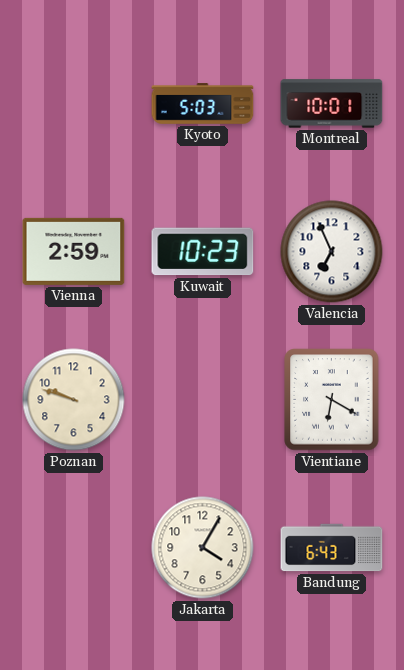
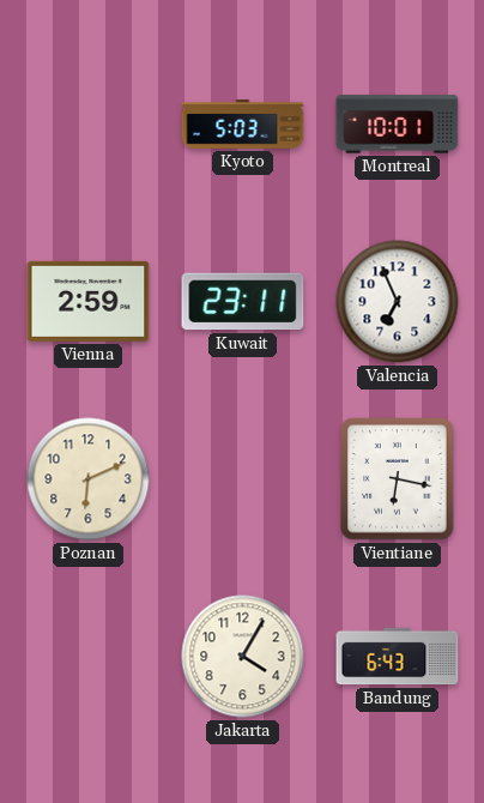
Kuwait: 10:23 -> 23:11
Poznan: 9:48 -> 6:11
Vientiane: 6:20 -> 6:17
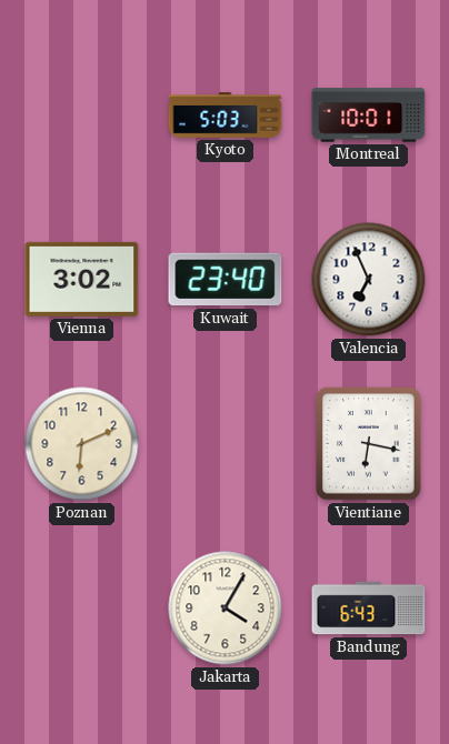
Vienna: 2:59 -> 3:02
Kuwait: 23:11 -> 23:40
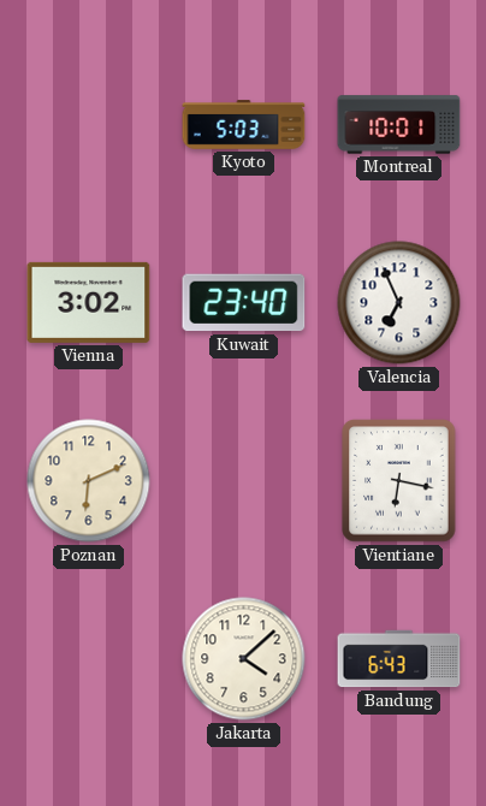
Jakarta: 4:05 -> 4:08
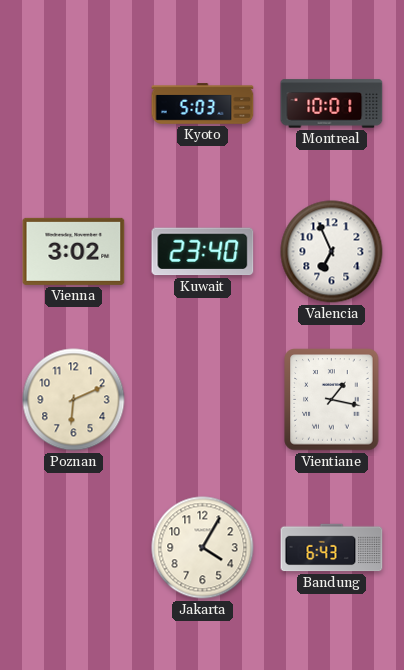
Vientiane: 6:17 -> 1:17
Jakarta: 4:08 -> 4:05
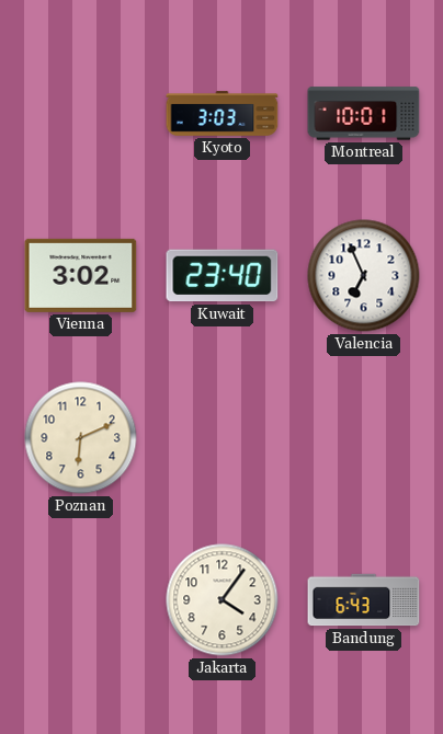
Kyoto: 5:03 -> 3:03
Vientiane: 1:17 -> none
Jakarta: 4:05 -> 4:06
